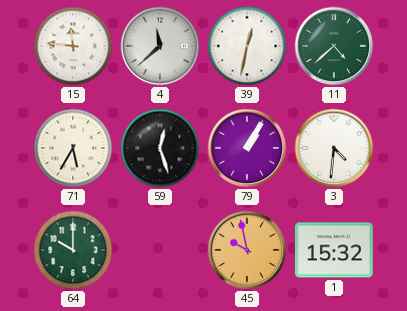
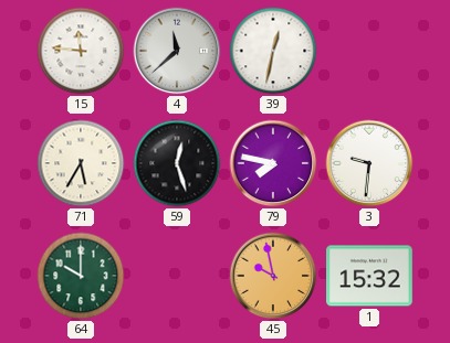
11: 4:38 -> none
79: 1:05 -> 7:47
3: 4:31 -> 9:31
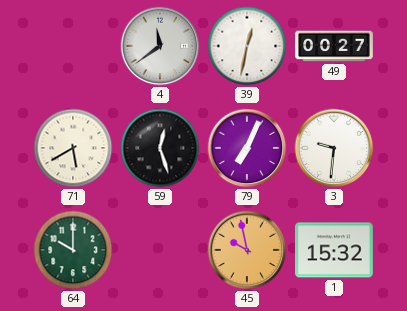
15: 11:46 -> none
4: 11:38 -> 11:39
49: none -> 00:27
71: 5:35 -> 5:40
79: 7:47 -> 7:04
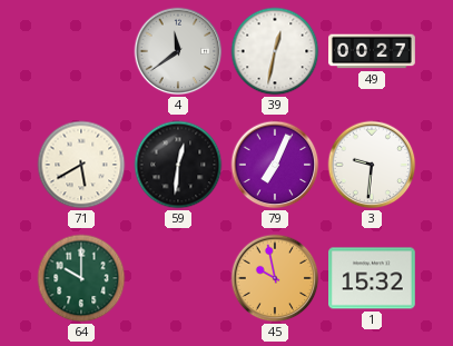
59: 12:27 -> 12:31
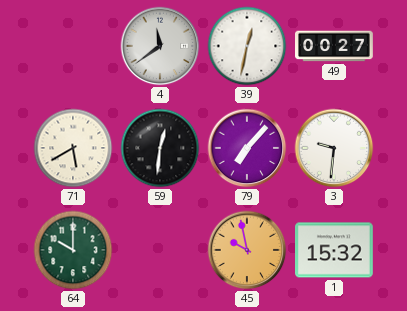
79: 7:04 -> 7:07
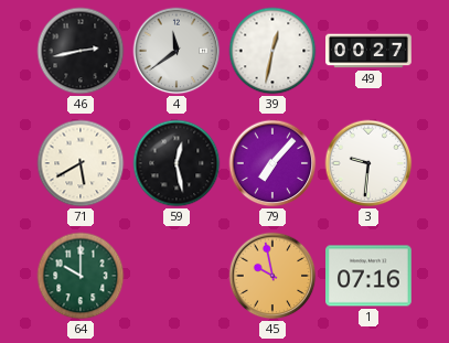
46: none -> 2:43
59: 12:31 -> 12:28
1: 15:32 -> 07:16
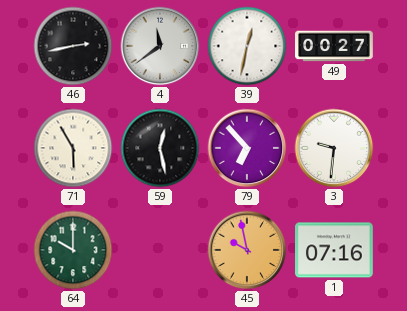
71: 5:40 -> 5:55
79: 7:07 -> 6:53
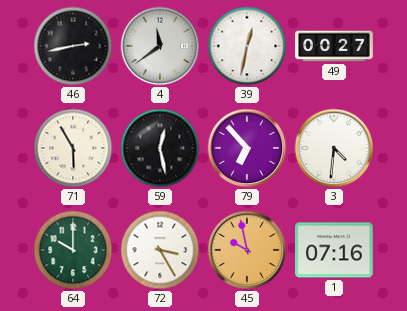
3: 9:31 -> 4:31
72: none -> 3:25
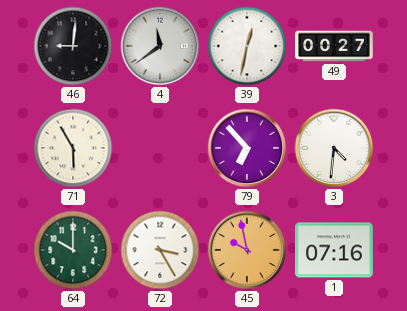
46: 2:43 -> 9:01
59: 12:28 -> none
